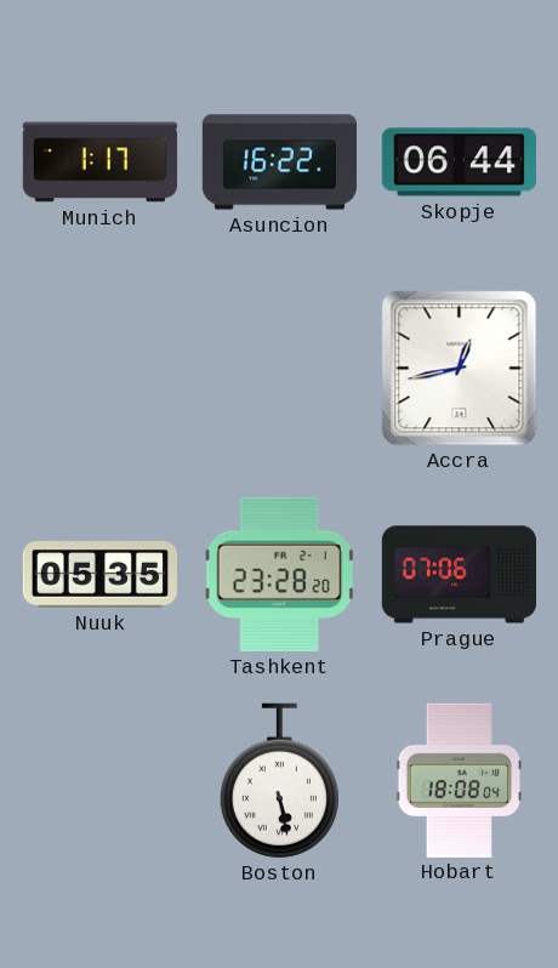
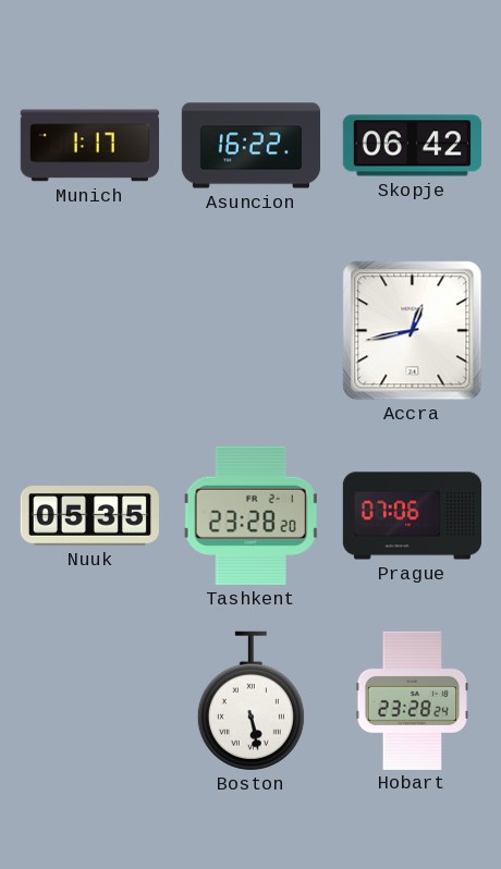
Skopje: 06:44 -> 06:42
Hobart: 18:08 -> 23:28
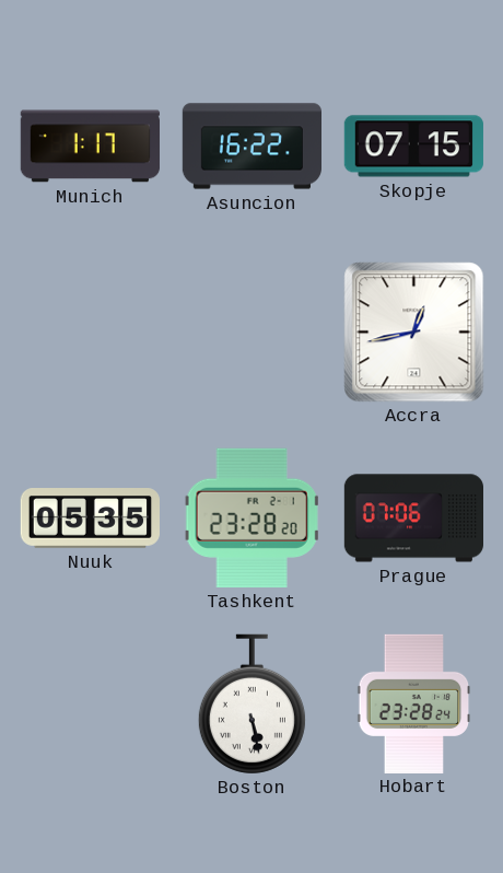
Skopje: 06:42 -> 07:15
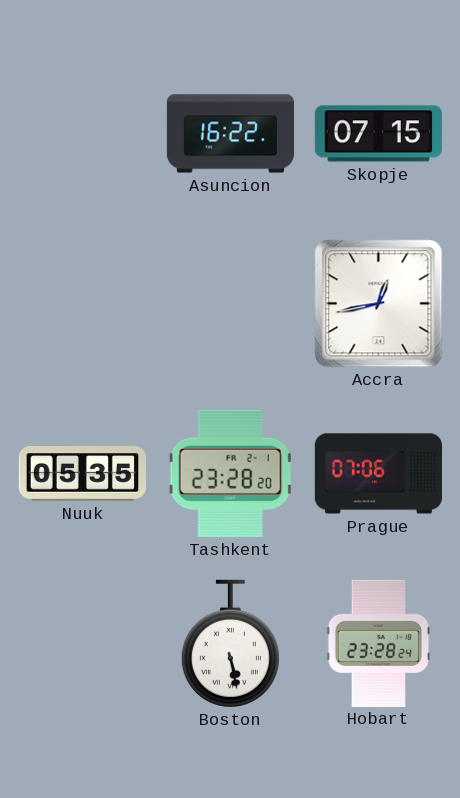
Munich: 1:17 -> none
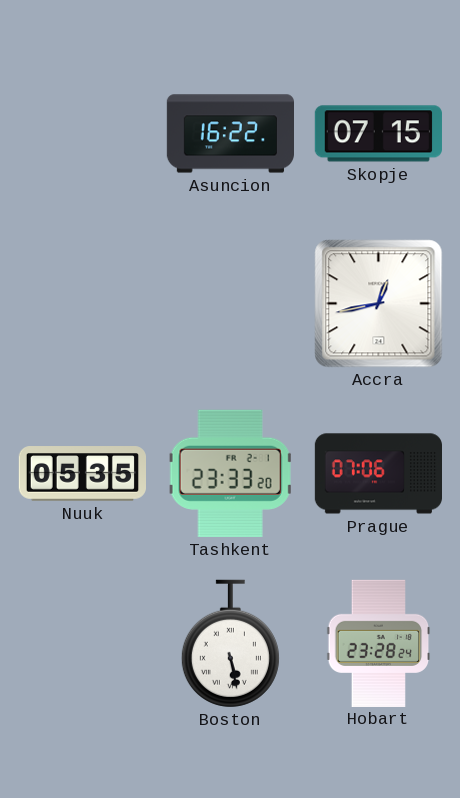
Tashkent: 23:28 -> 23:33
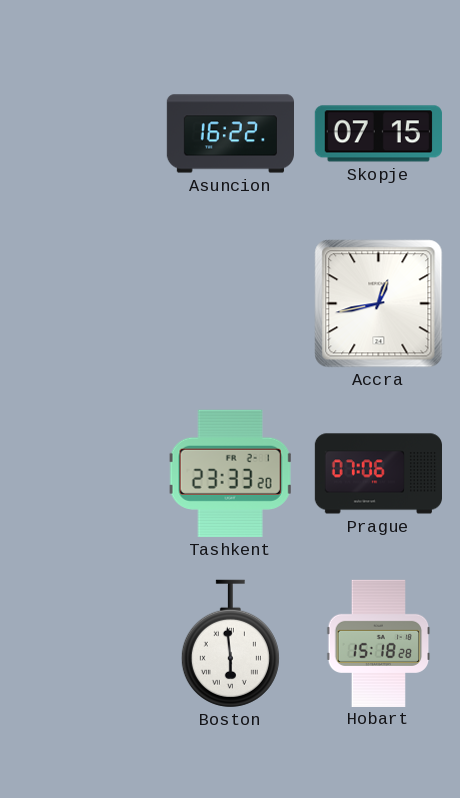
Nuuk: 05:35 -> none
Boston: 5:28 -> 5:59
Hobart: 23:28 -> 15:18
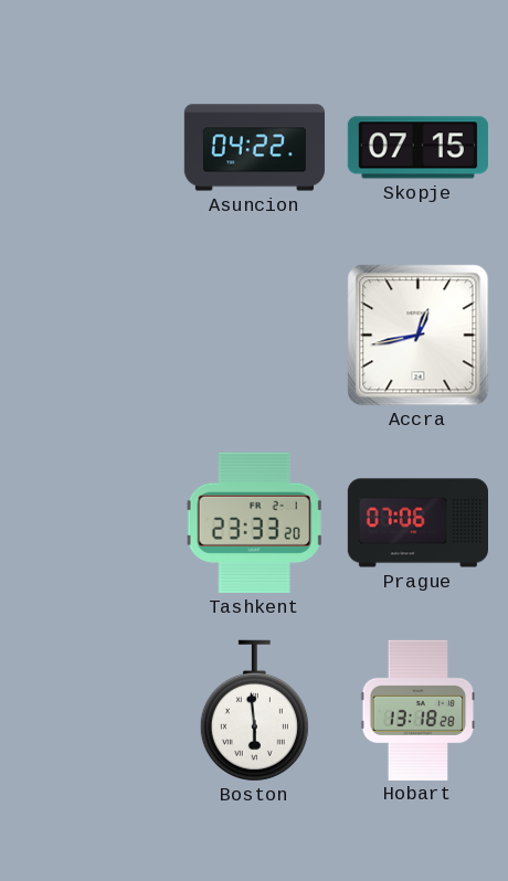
Asuncion: 16:22 -> 04:22
Hobart: 15:18 -> 13:18
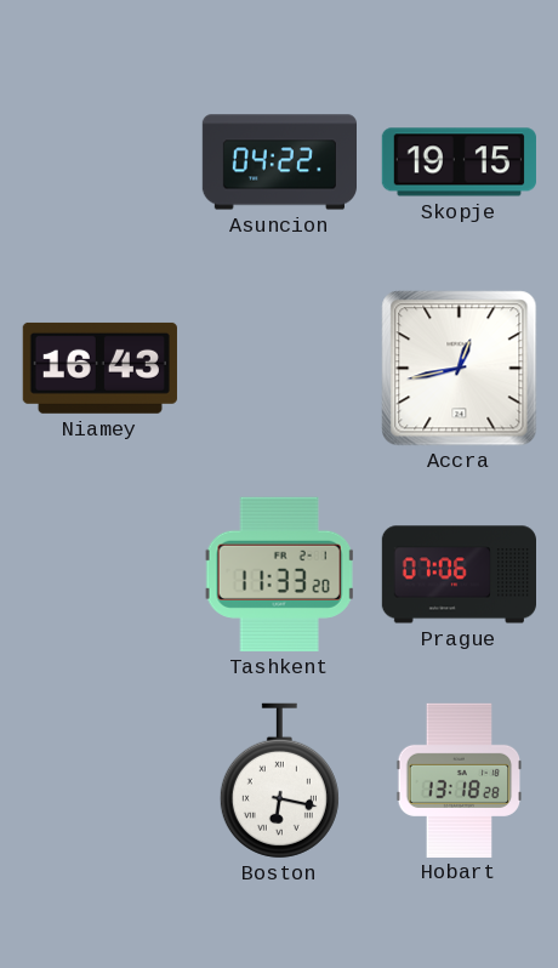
Skopje: 07:15 -> 19:15
Niamey: none -> 16:43
Tashkent: 23:33 -> 11:33
Boston: 5:59 -> 6:17
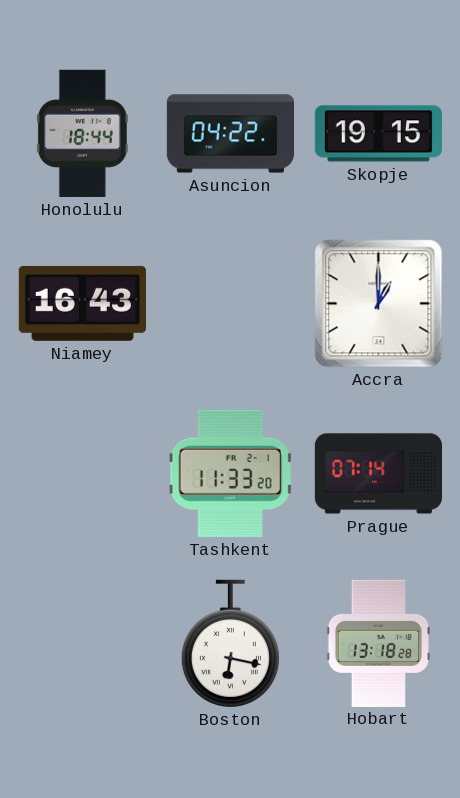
Honolulu: none -> 18:44
Accra: 12:43 -> 1:00
Prague: 07:06 -> 07:14
